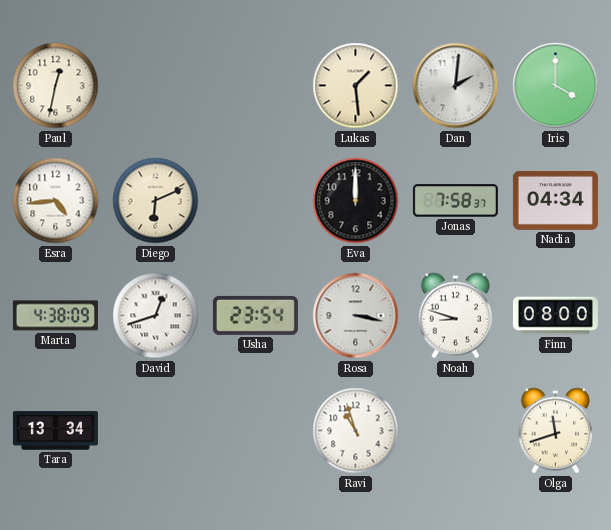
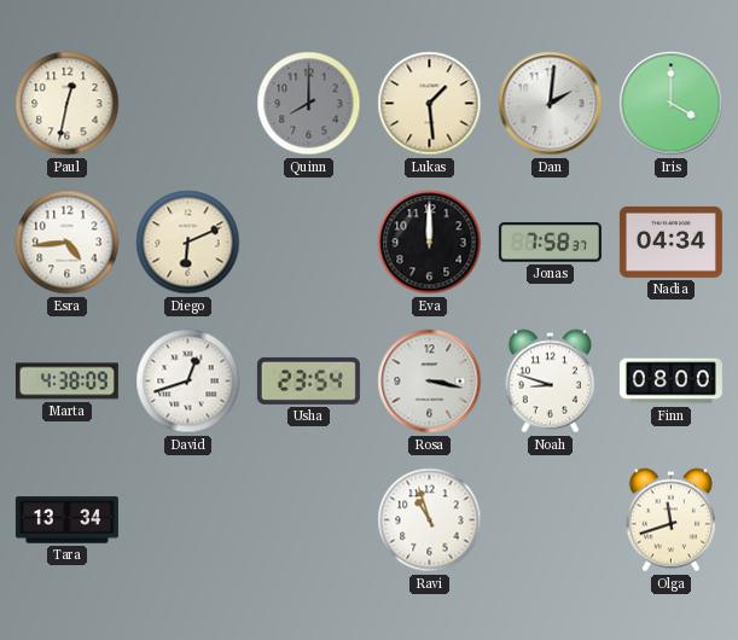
Quinn: none -> 8:00
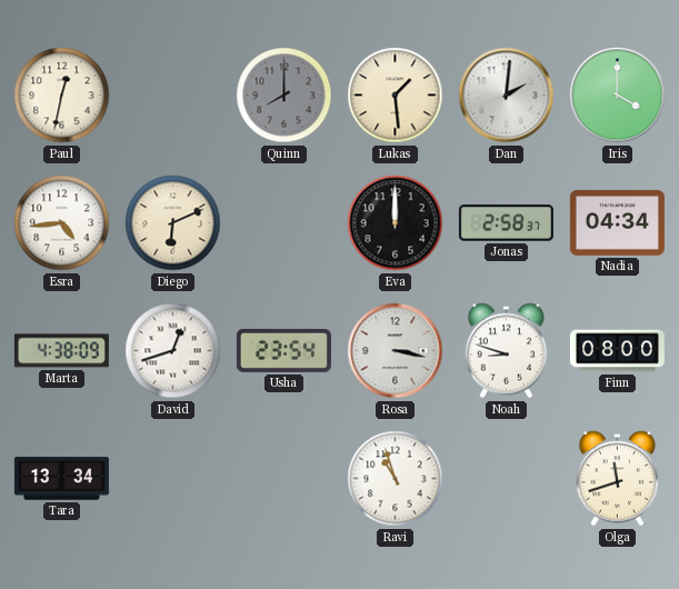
Jonas: 7:58 -> 2:58
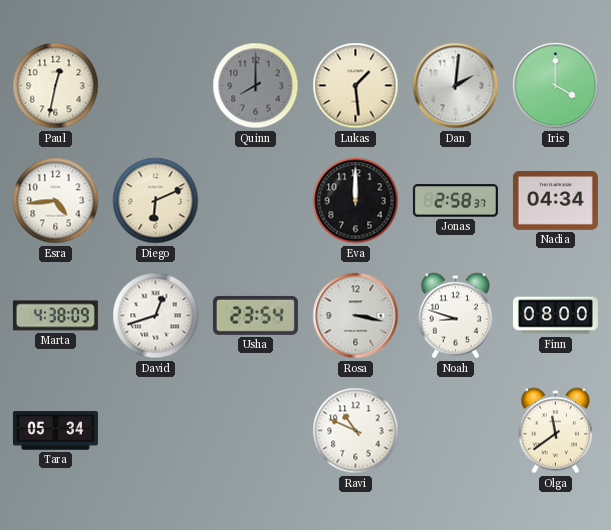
Tara: 13:34 -> 05:34
Ravi: 10:57 -> 10:49
Olga: 11:42 -> 11:39
